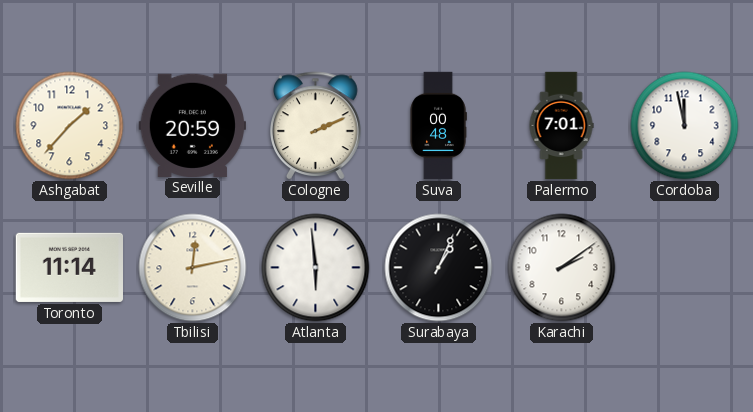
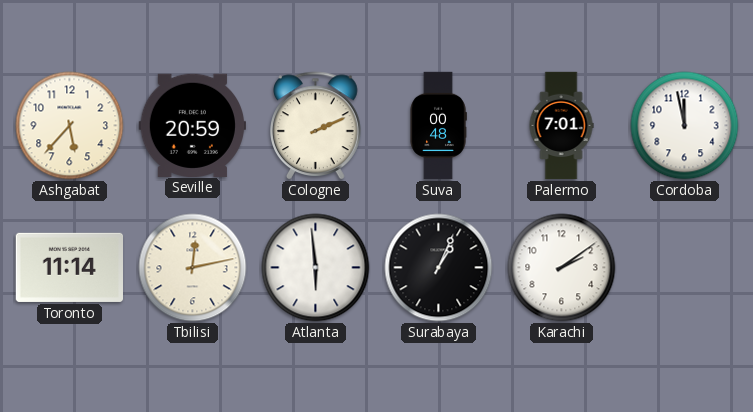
Ashgabat: 1:37 -> 5:37
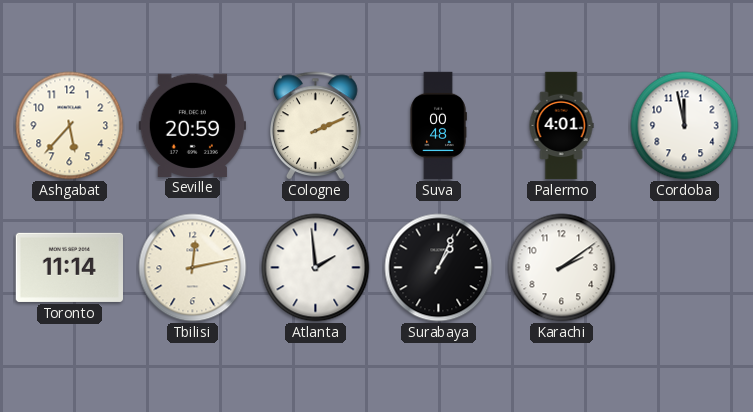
Palermo: 7:01 -> 4:01
Atlanta: 5:59 -> 1:59
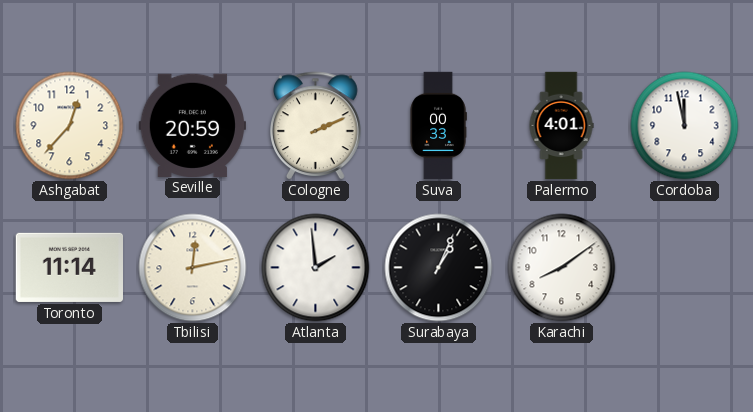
Ashgabat: 5:37 -> 12:37
Suva: 00:48 -> 00:33
Karachi: 2:09 -> 8:09
